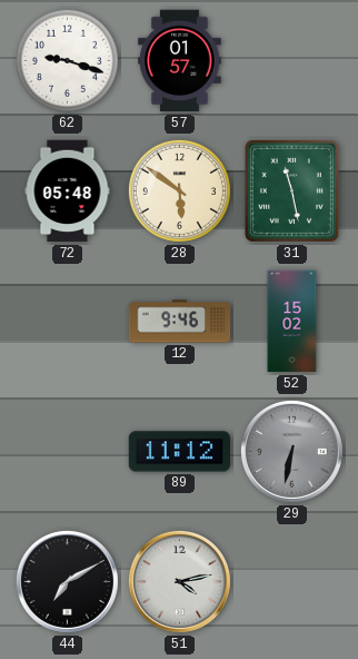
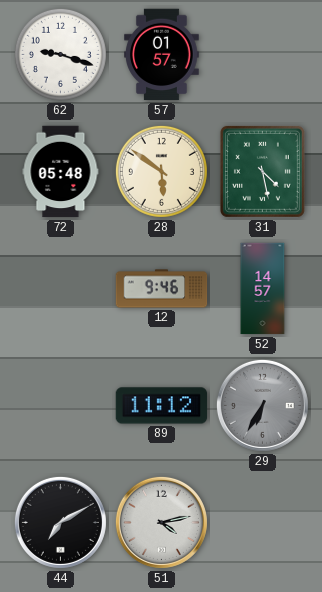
31: 11:28 -> 4:28
52: 15:02 -> 14:57
29: 6:32 -> 6:35
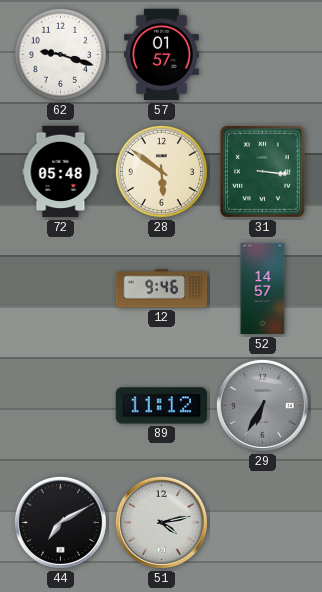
31: 4:28 -> 3:16
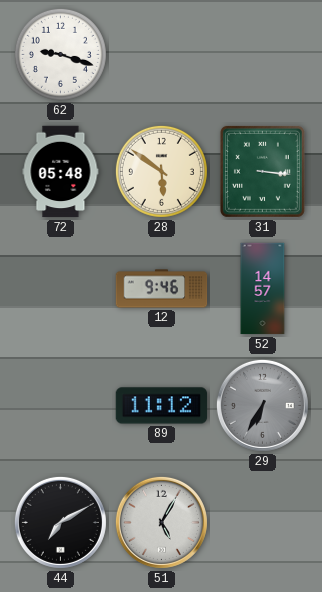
57: 01:57 -> none
51: 4:13 -> 5:05
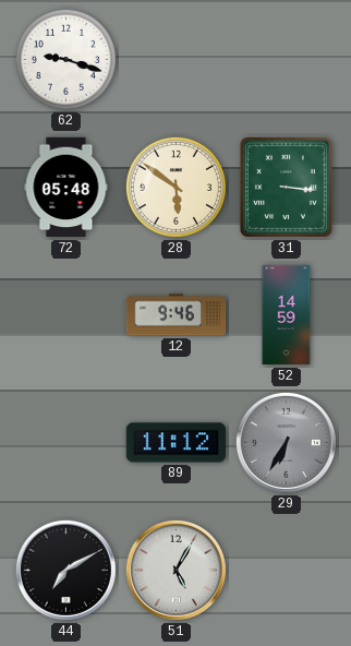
52: 14:57 -> 14:59
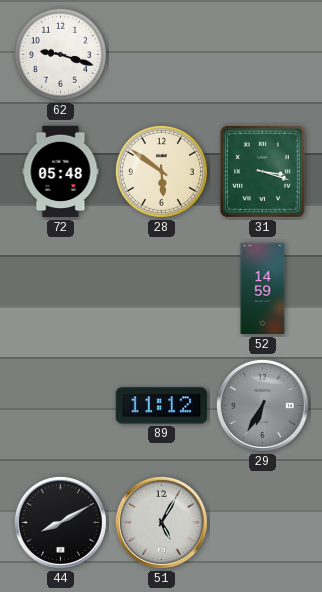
31: 3:16 -> 3:18
12: 9:46 -> none
44: 7:10 -> 8:10
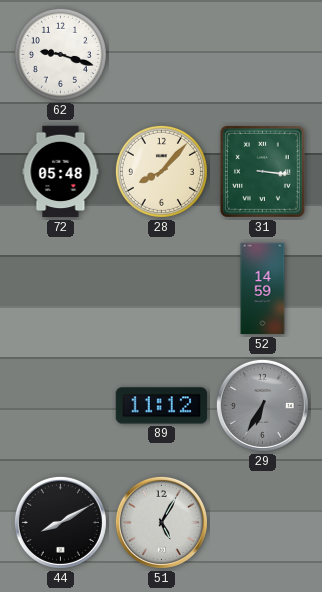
28: 5:51 -> 8:07
31: 3:18 -> 3:16
